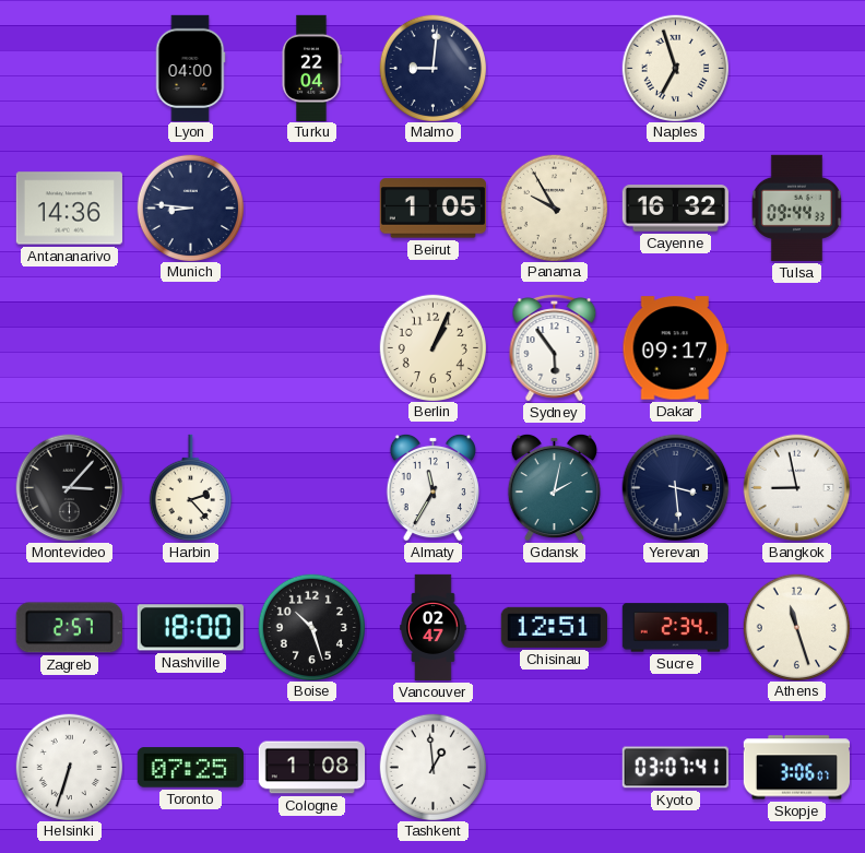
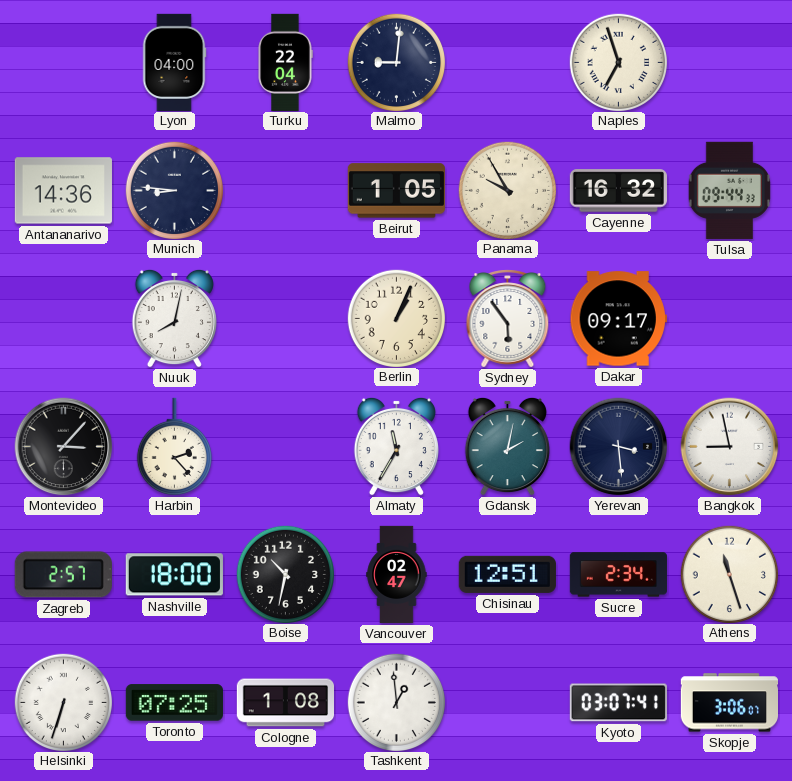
Nuuk: none -> 8:02
Boise: 10:27 -> 10:32
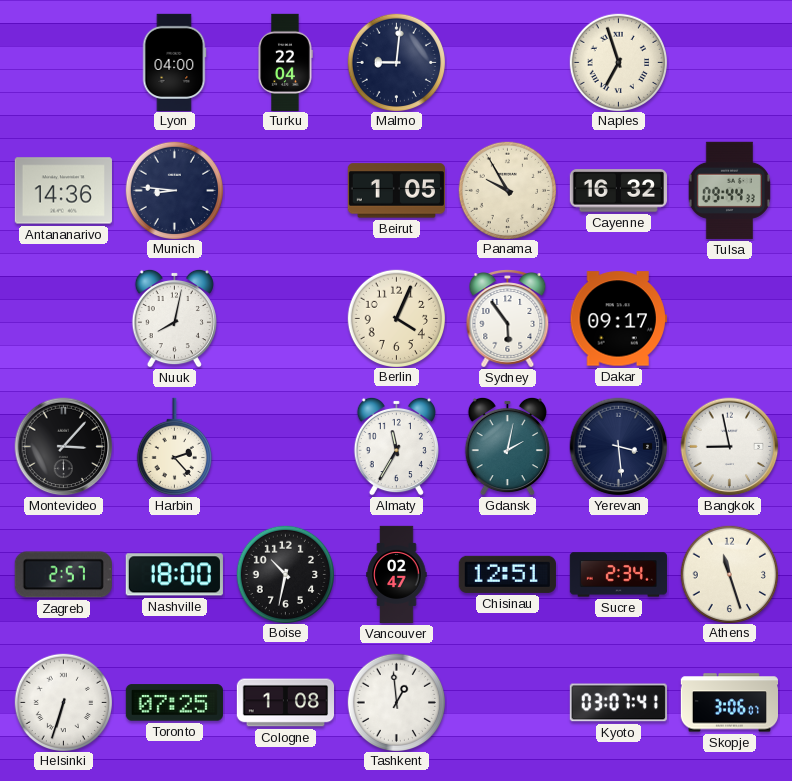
Berlin: 1:04 -> 4:04
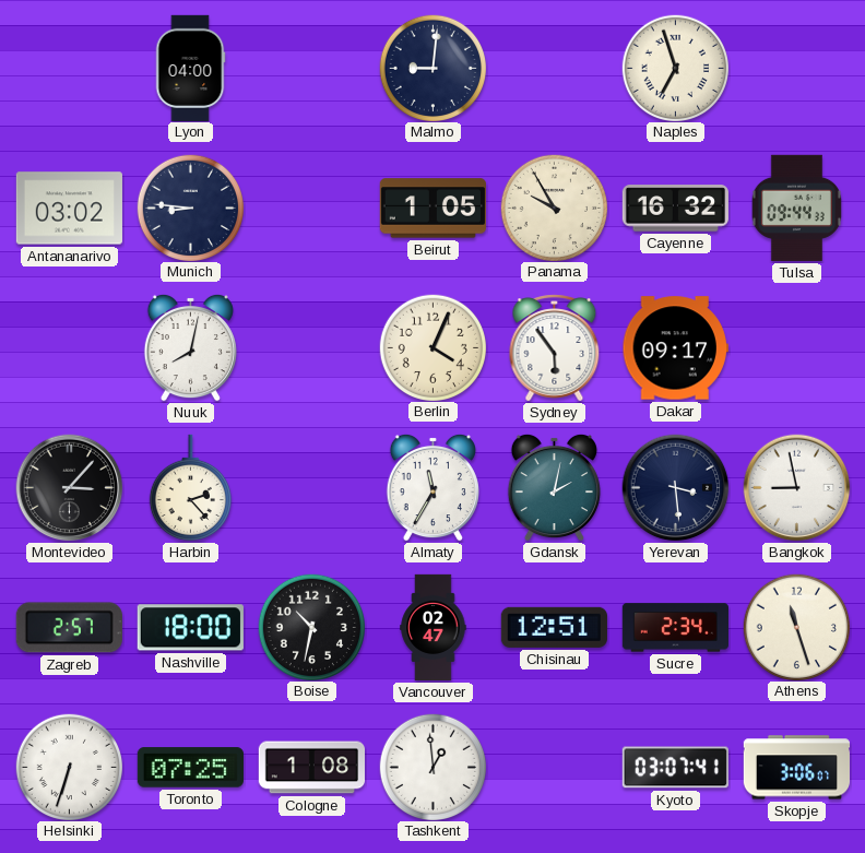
Turku: 22:04 -> none
Antananarivo: 14:36 -> 03:02
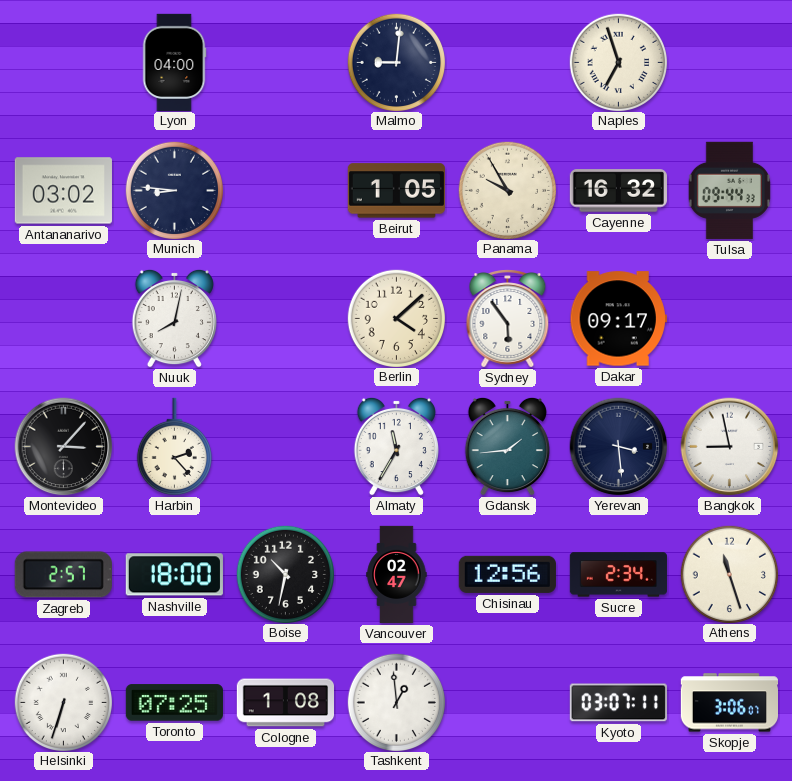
Berlin: 4:04 -> 4:08
Gdansk: 2:02 -> 1:44
Chisinau: 12:51 -> 12:56
Kyoto: 03:07:41 -> 03:07:11
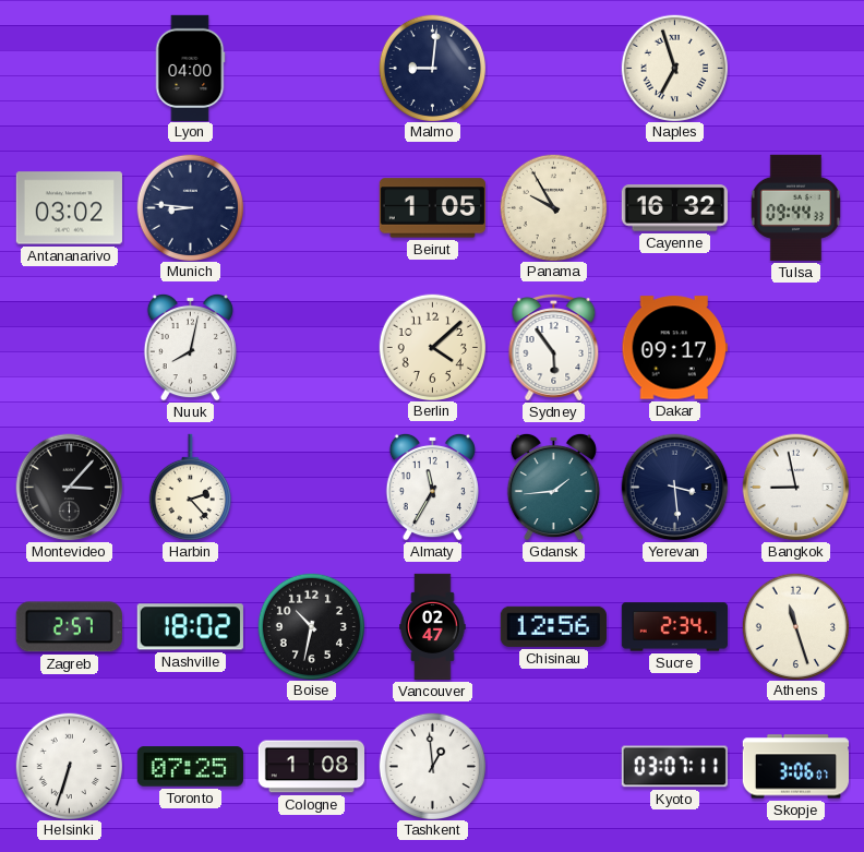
Nashville: 18:00 -> 18:02
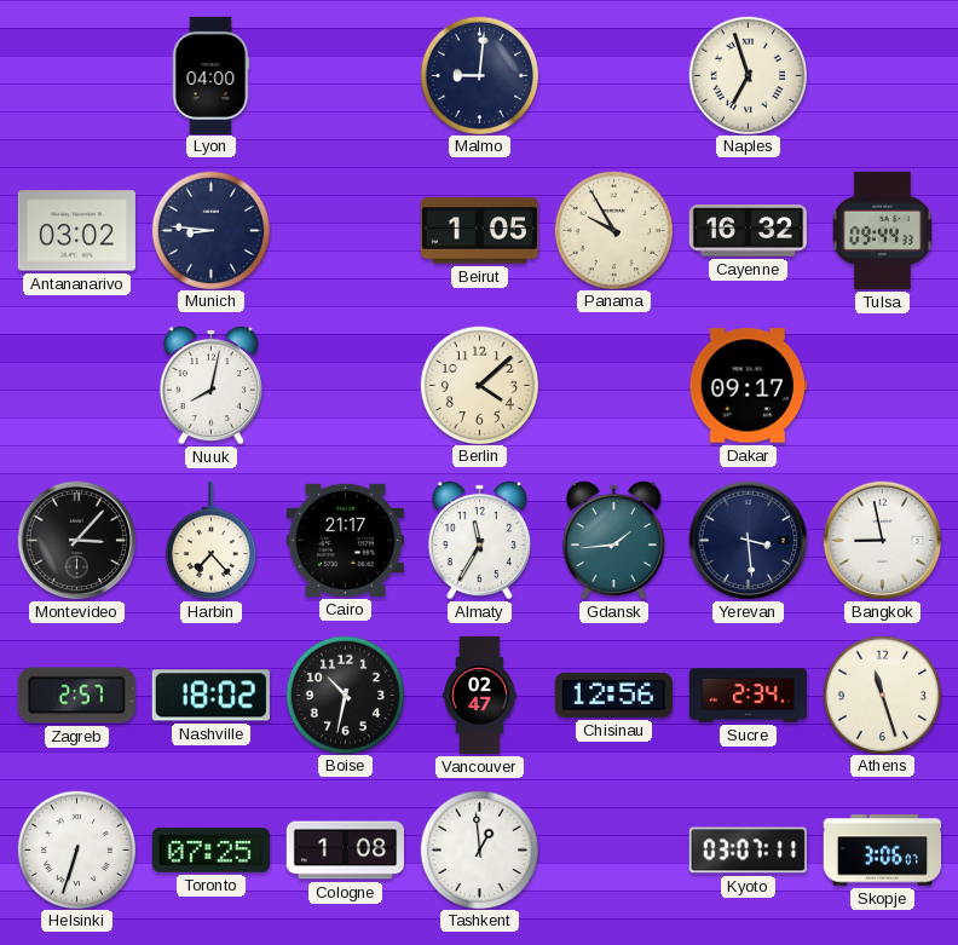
Sydney: 5:54 -> none
Harbin: 2:23 -> 7:23
Cairo: none -> 21:17
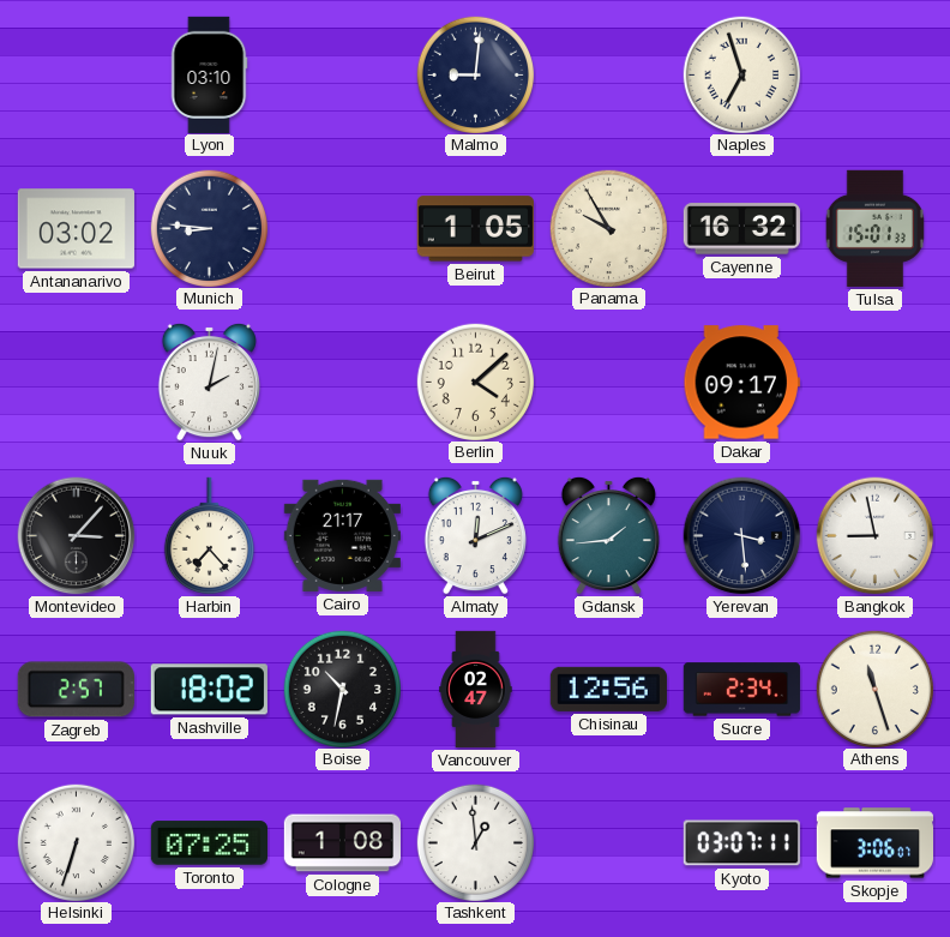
Lyon: 04:00 -> 03:10
Tulsa: 09:44 -> 15:01
Nuuk: 8:02 -> 2:02
Almaty: 11:35 -> 12:11
